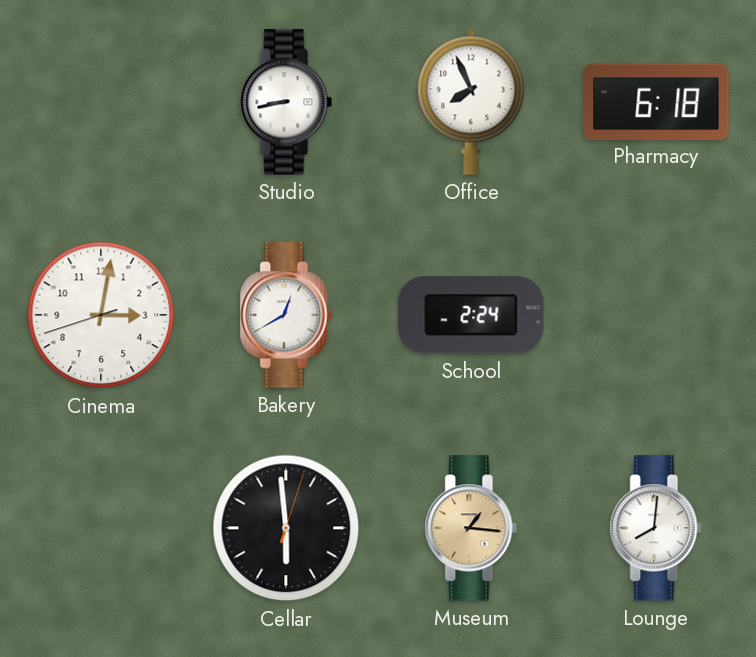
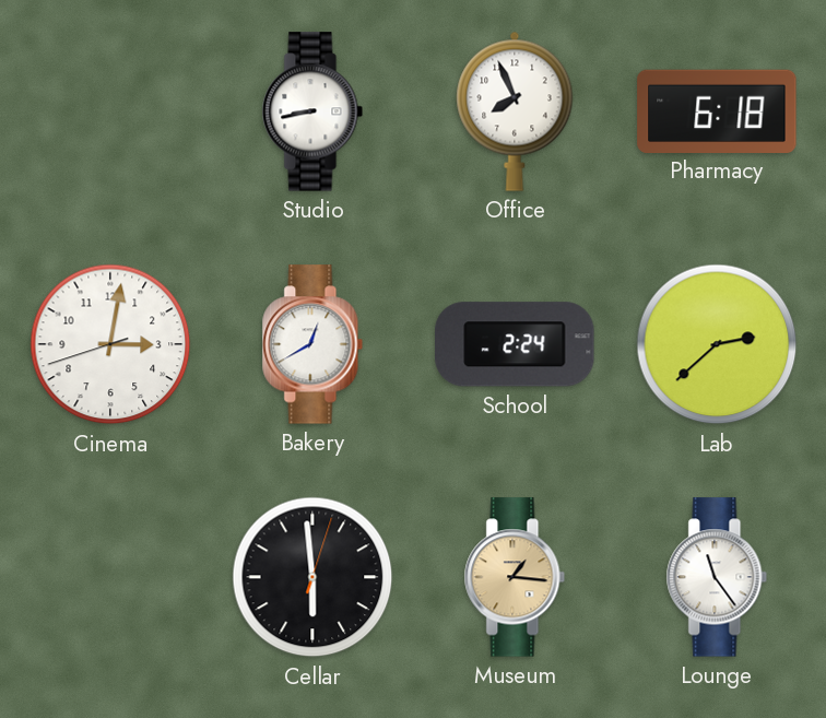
Lab: none -> 2:38
Lounge: 8:01 -> 11:24
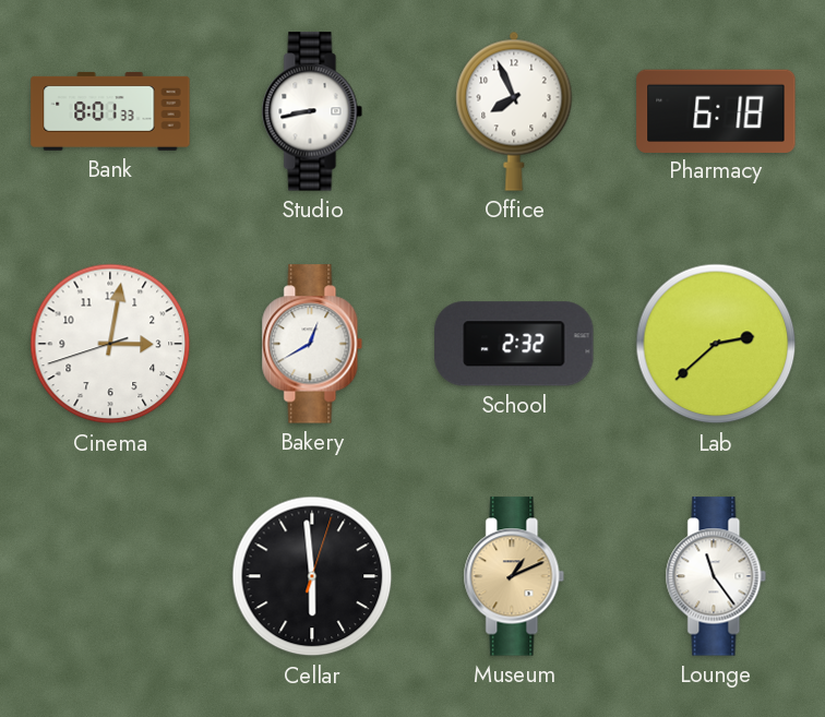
Bank: none -> 8:01
School: 2:24 -> 2:32
Museum: 1:16 -> 1:11
